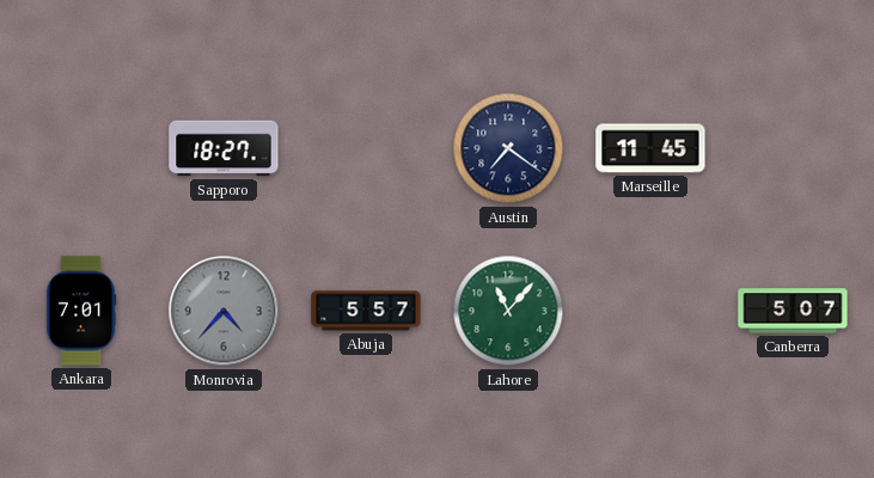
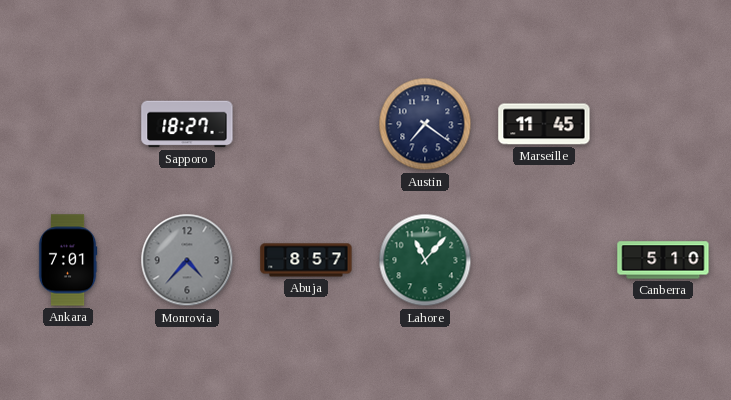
Abuja: 5:57 -> 8:57
Canberra: 5:07 -> 5:10
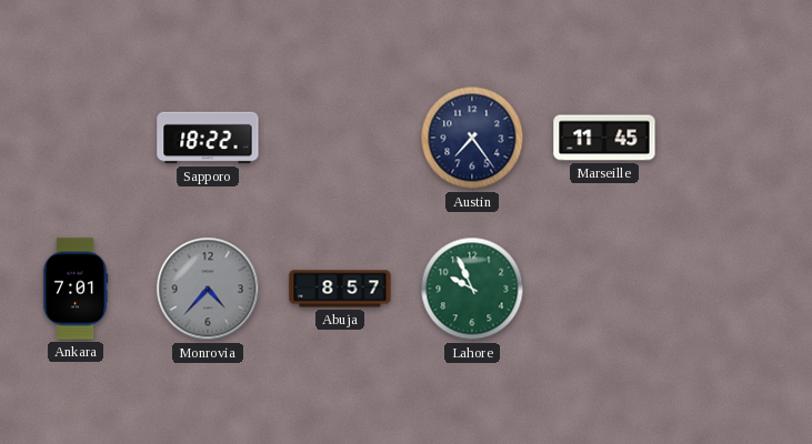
Sapporo: 18:27 -> 18:22
Austin: 7:21 -> 7:24
Lahore: 11:07 -> 9:56
Canberra: 5:10 -> none
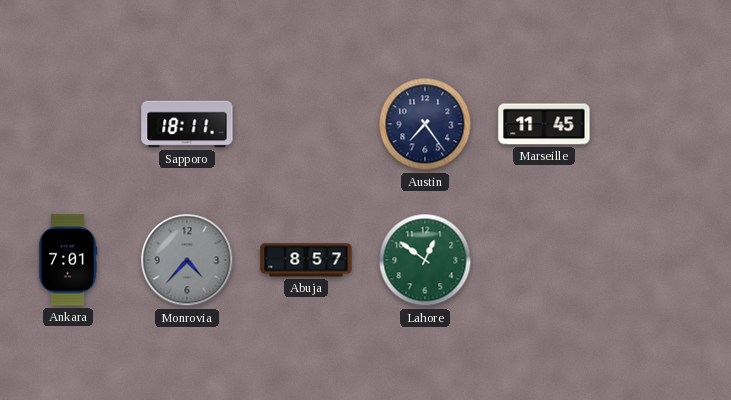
Sapporo: 18:22 -> 18:11
Lahore: 9:56 -> 12:51
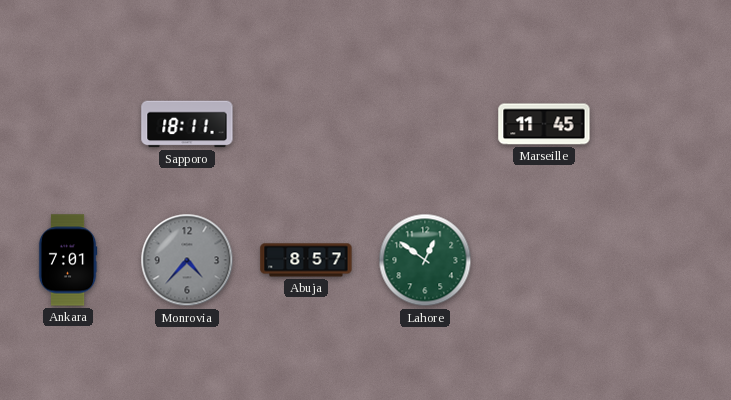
Austin: 7:24 -> none
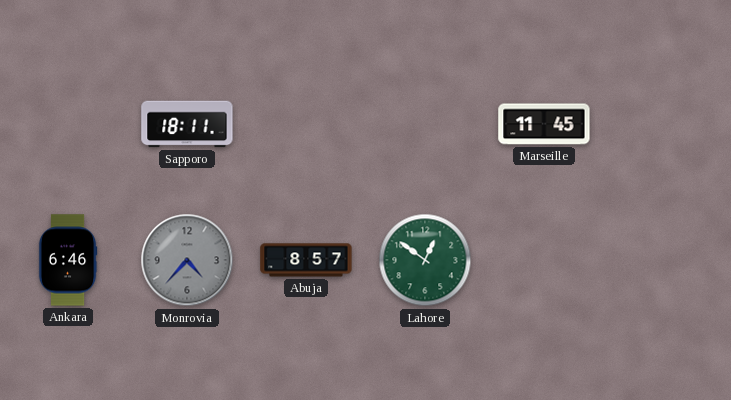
Ankara: 7:01 -> 6:46
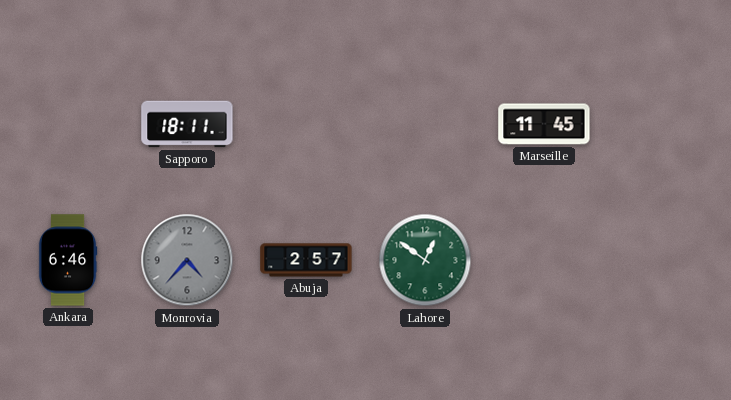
Abuja: 8:57 -> 2:57
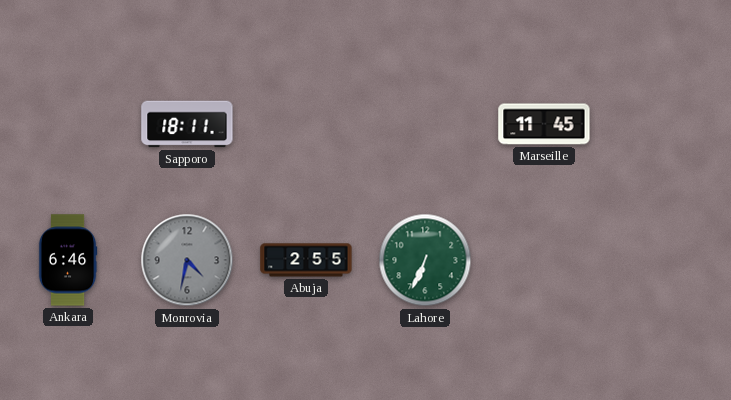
Monrovia: 4:37 -> 4:32
Abuja: 2:57 -> 2:55
Lahore: 12:51 -> 6:34
